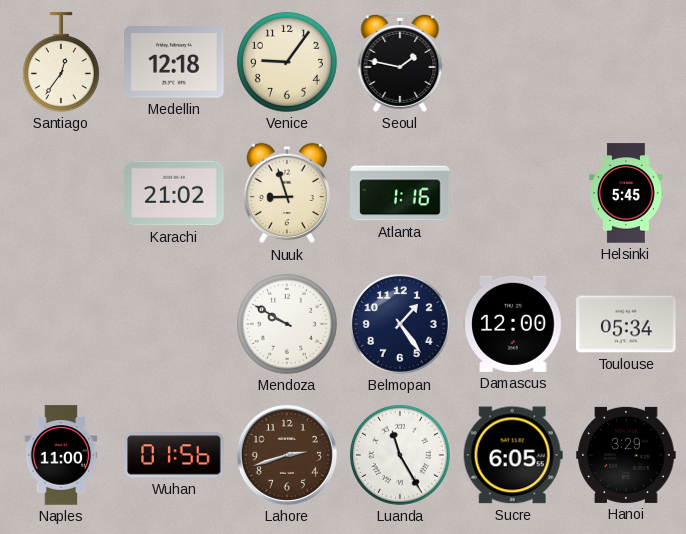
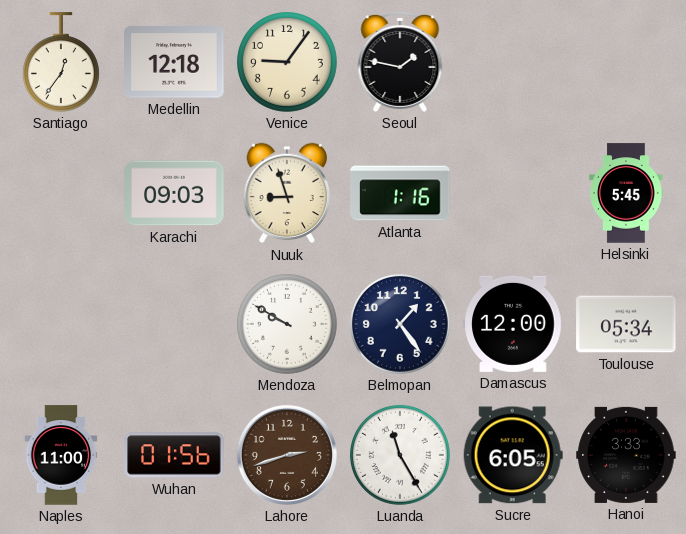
Karachi: 21:02 -> 09:03
Hanoi: 3:29 -> 3:33
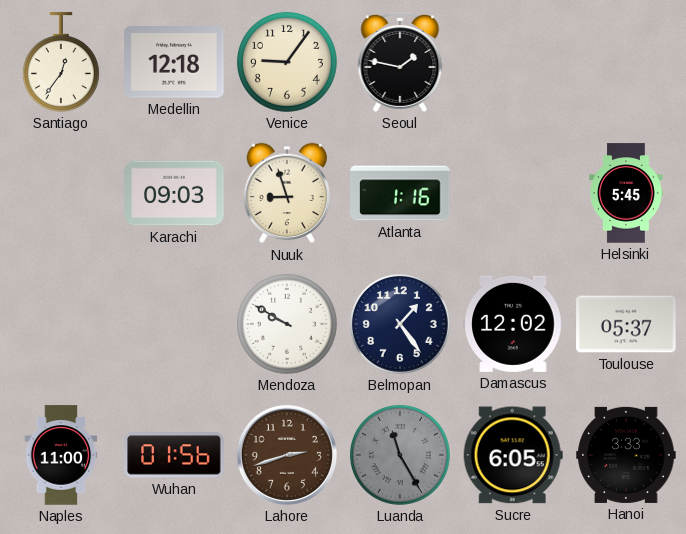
Damascus: 12:00 -> 12:02
Toulouse: 05:34 -> 05:37
Luanda dial: white -> grey
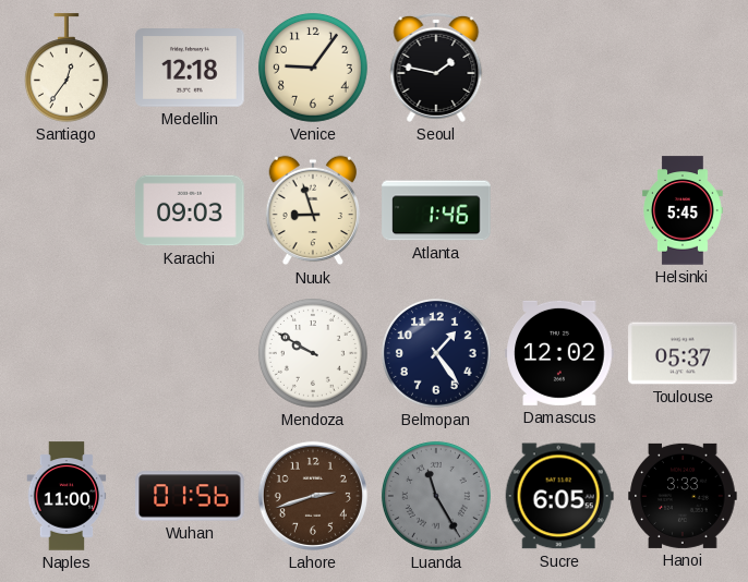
Atlanta: 1:16 -> 1:46
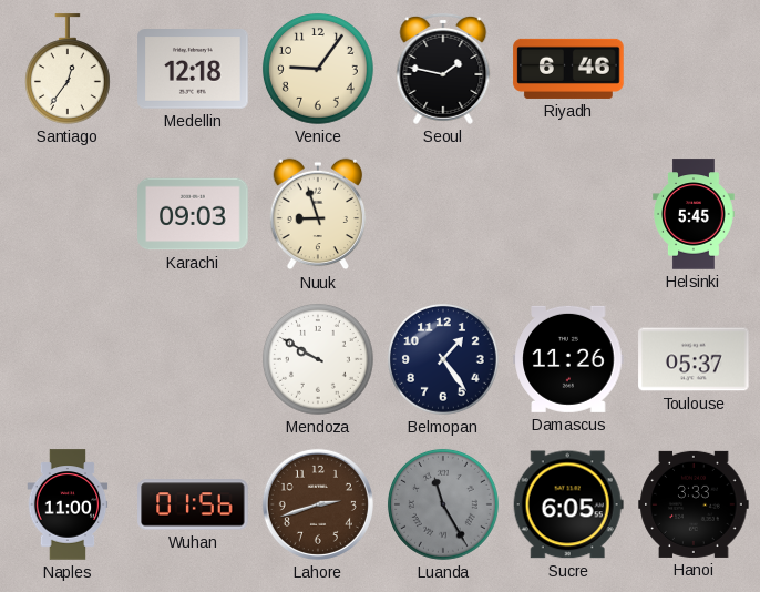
Riyadh: none -> 6:46
Atlanta: 1:46 -> none
Damascus: 12:02 -> 11:26
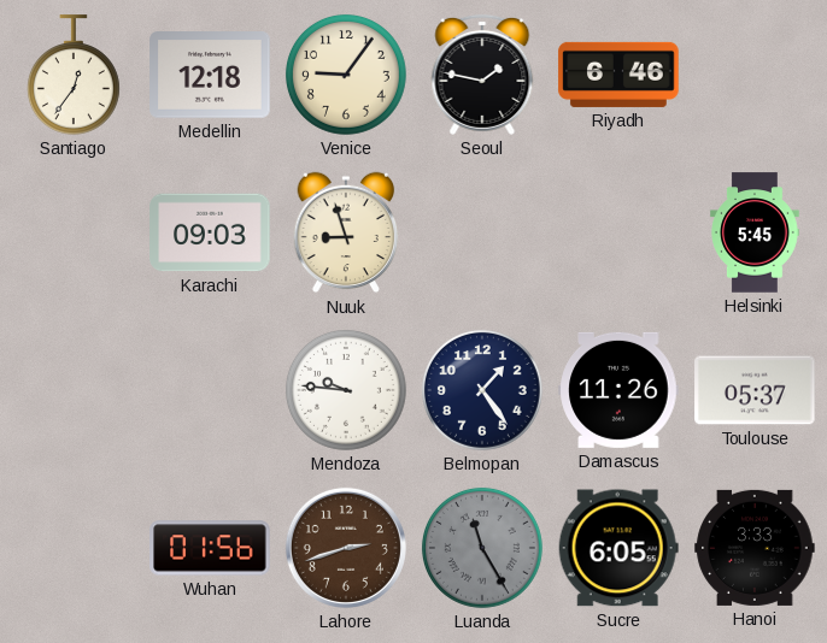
Mendoza: 9:50 -> 9:46
Naples: 11:00 -> none
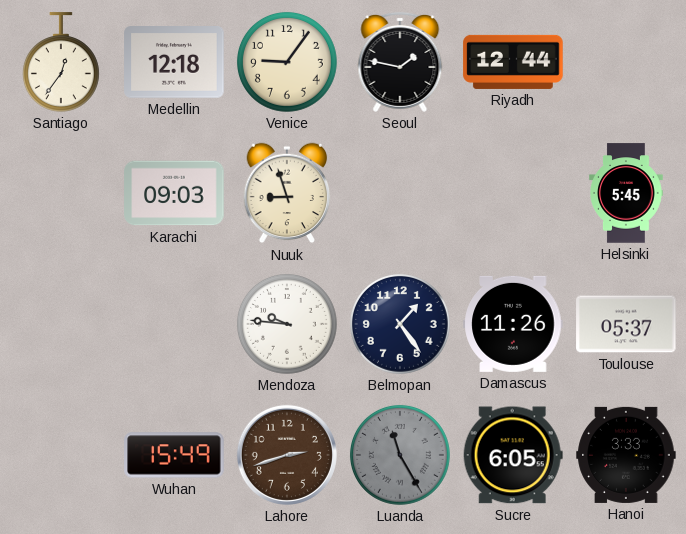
Riyadh: 6:46 -> 12:44
Wuhan: 01:56 -> 15:49
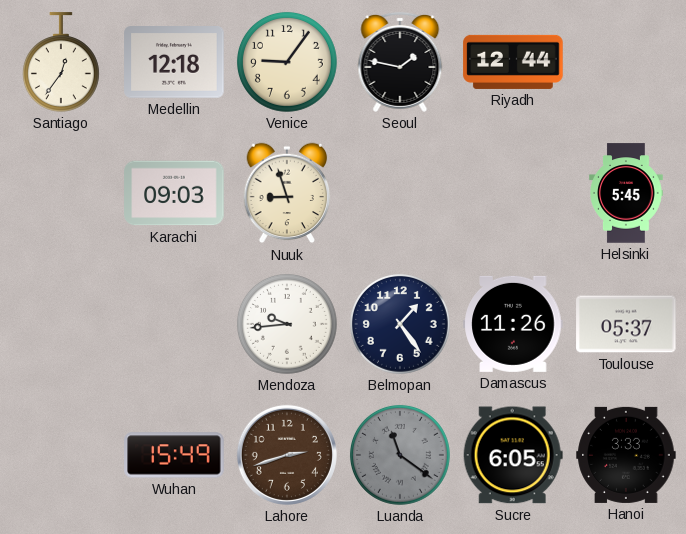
Mendoza: 9:46 -> 9:44
Luanda: 11:25 -> 11:21
